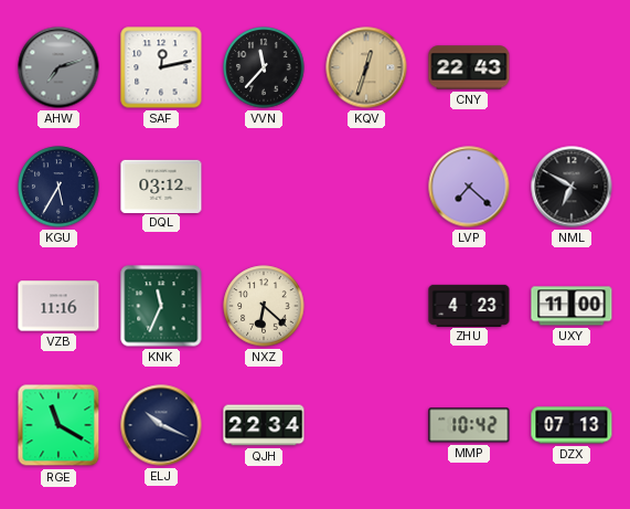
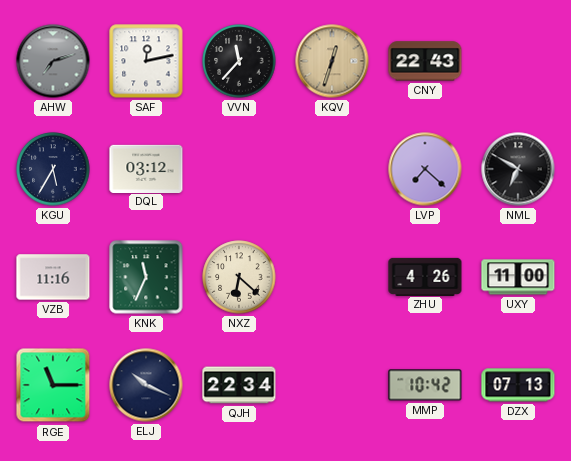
ZHU: 4:23 -> 4:26
RGE: 11:20 -> 11:15
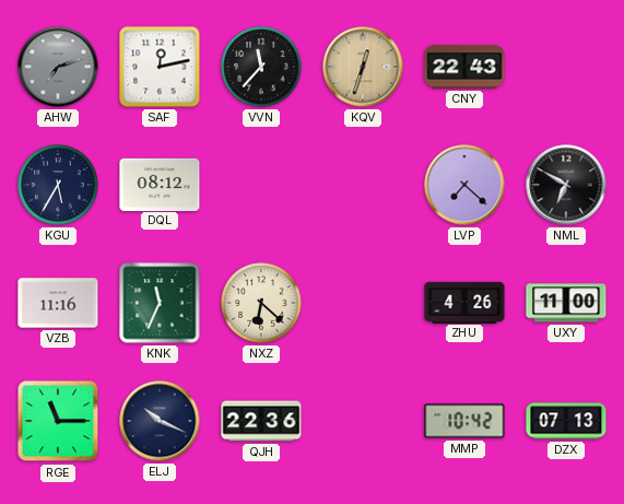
DQL: 03:12 -> 08:12
QJH: 22:34 -> 22:36
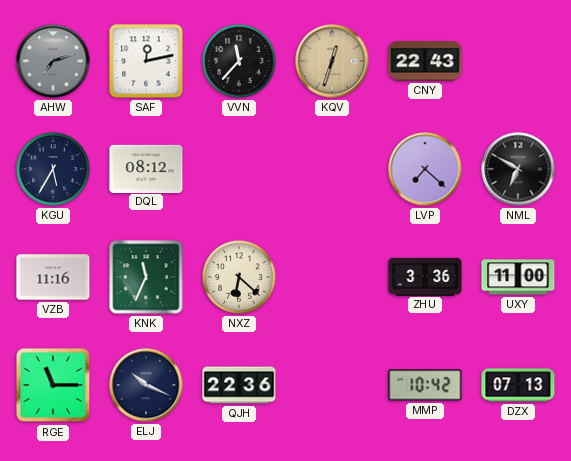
ZHU: 4:26 -> 3:36
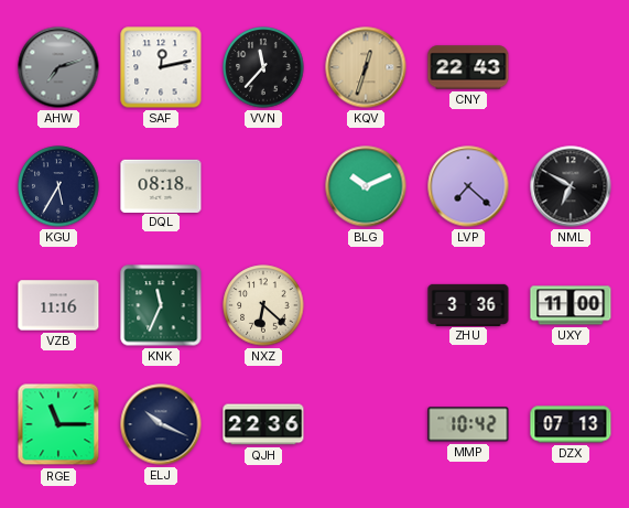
DQL: 08:12 -> 08:18
BLG: none -> 10:11
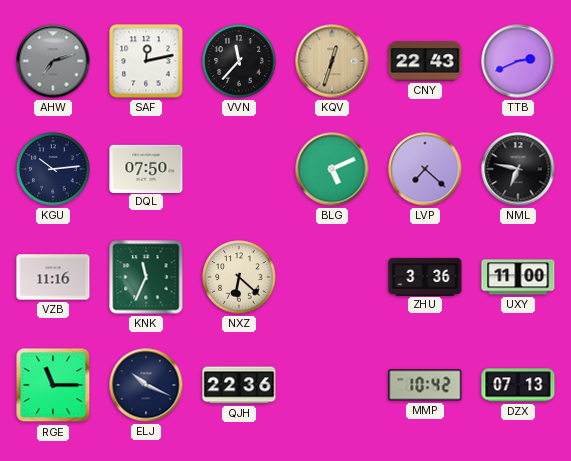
TTB: none -> 2:41
KGU: 5:35 -> 10:14
DQL: 08:18 -> 07:50
BLG: 10:11 -> 5:11
NML: 6:50 -> 6:47
